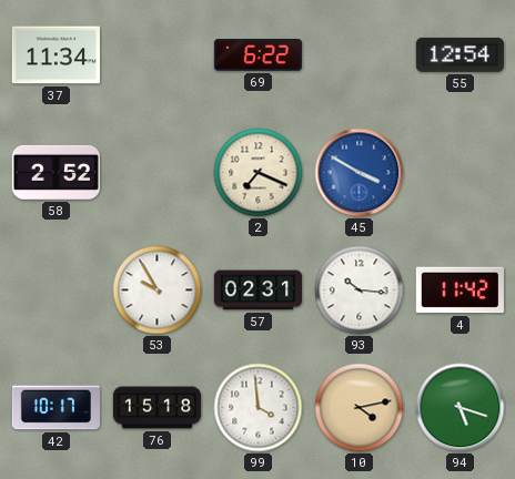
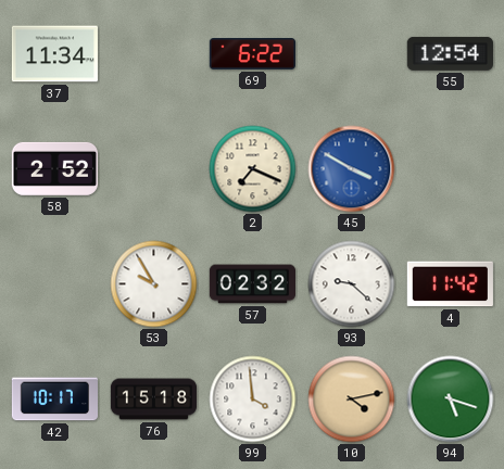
57: 02:31 -> 02:32
93: 10:16 -> 9:22
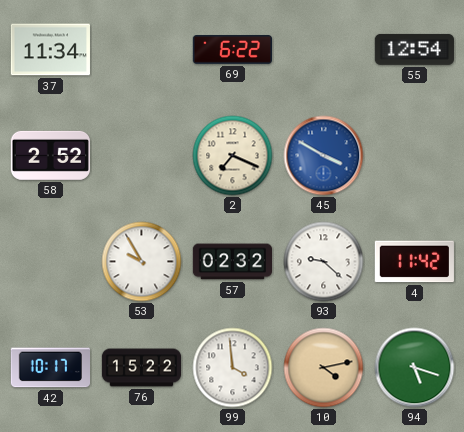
76: 15:18 -> 15:22
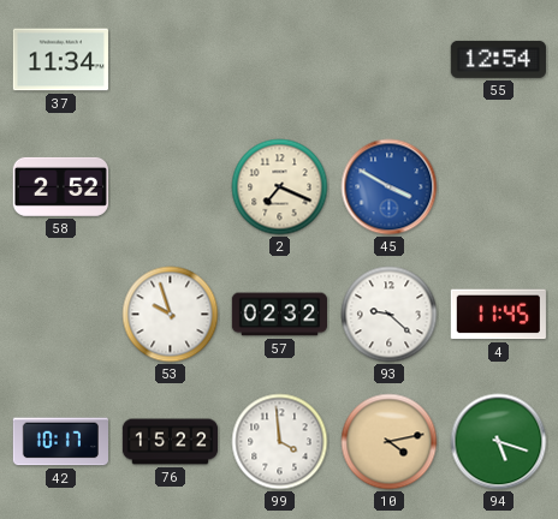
69: 6:22 -> none
53: 9:55 -> 9:57
4: 11:42 -> 11:45
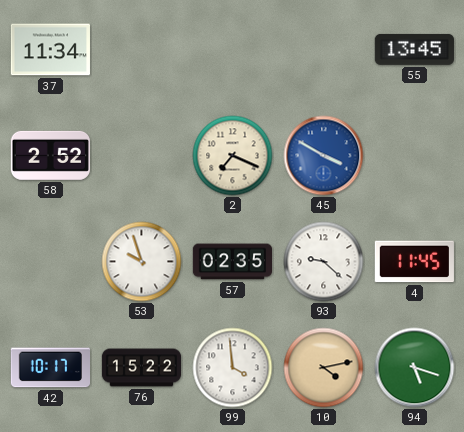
55: 12:54 -> 13:45
57: 02:32 -> 02:35
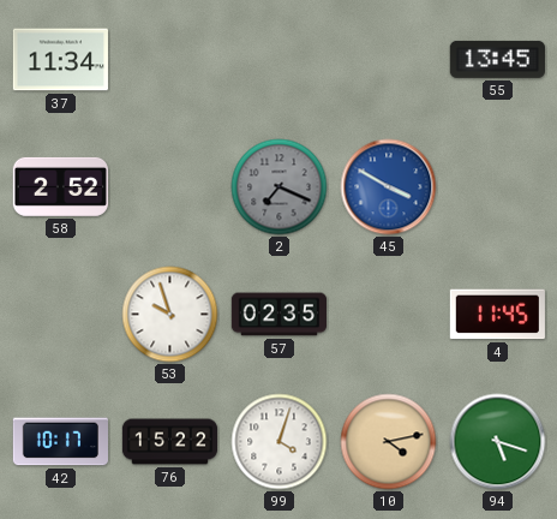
2 dial: cream -> grey
93: 9:22 -> none
99: 3:59 -> 4:03
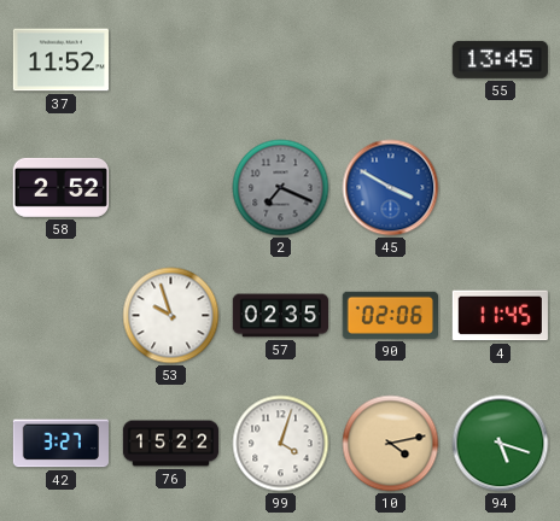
37: 11:34 -> 11:52
90: none -> 02:06
42: 10:17 -> 3:27
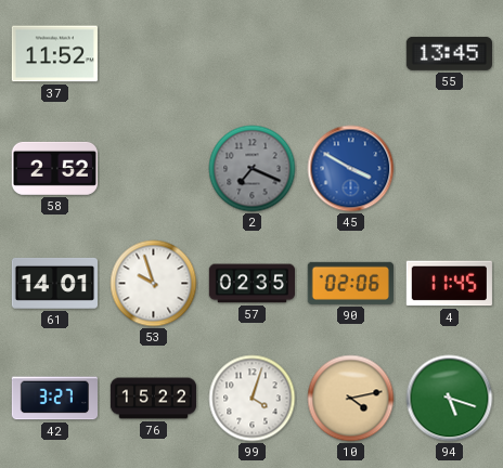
61: none -> 14:01
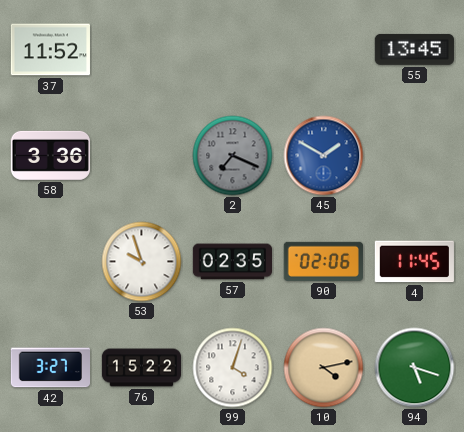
58: 2:52 -> 3:36
45: 3:50 -> 1:50
61: 14:01 -> none
